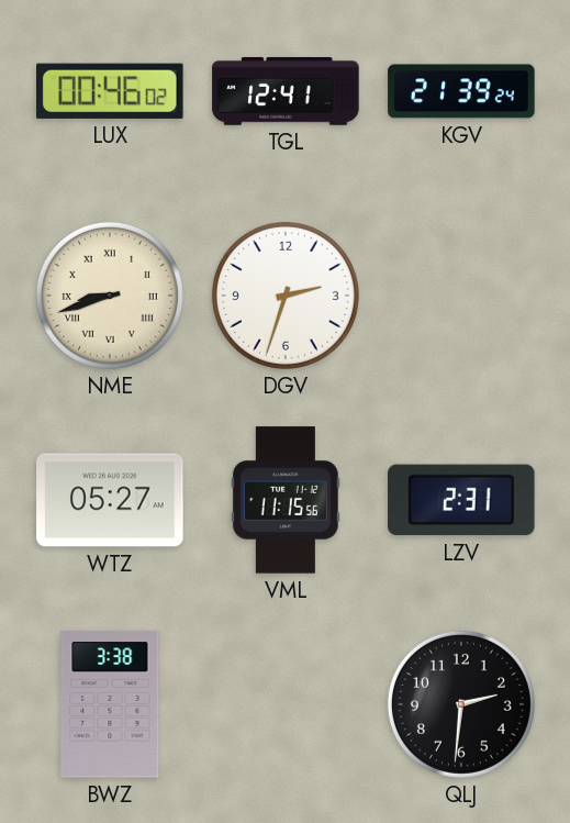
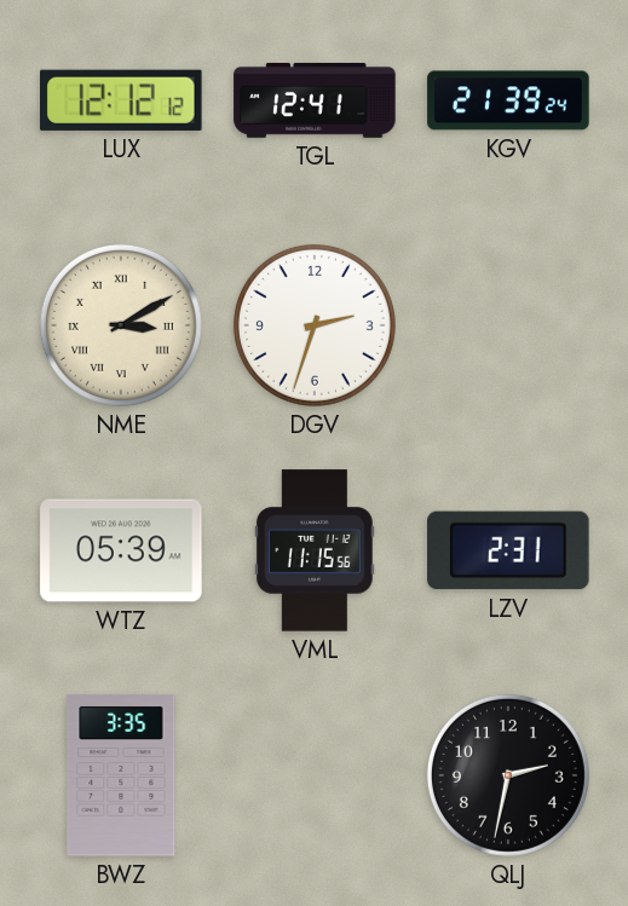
LUX: 00:46 -> 12:12
NME: 8:42 -> 3:10
WTZ: 05:27 -> 05:39
BWZ: 3:38 -> 3:35
QLJ: 2:31 -> 2:32
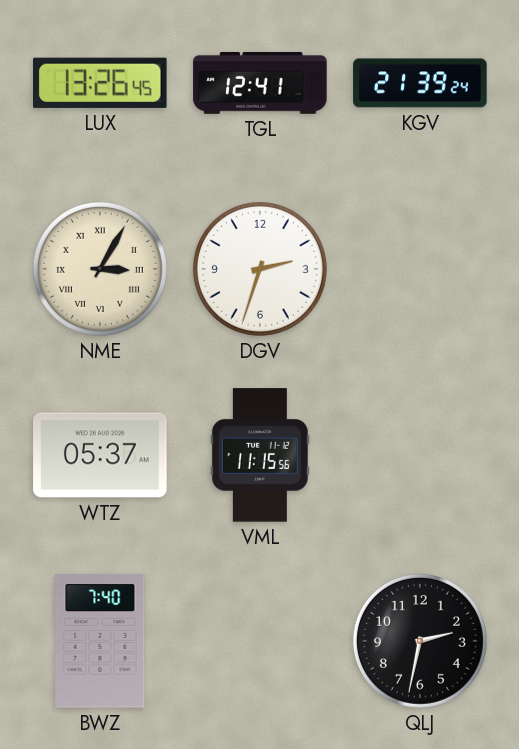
LUX: 12:12 -> 13:26
NME: 3:10 -> 3:05
WTZ: 05:39 -> 05:37
LZV: 2:31 -> none
BWZ: 3:35 -> 7:40
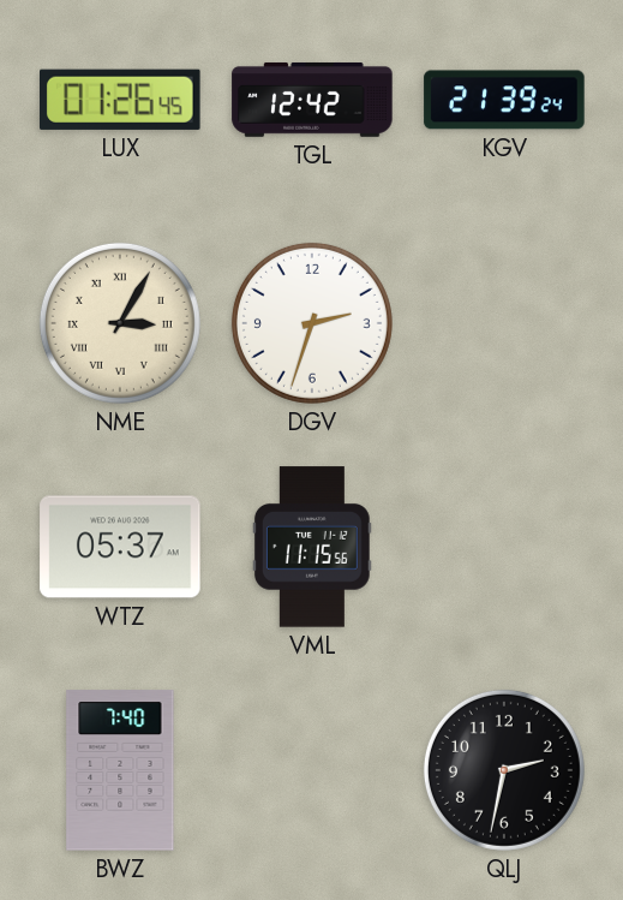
LUX: 13:26 -> 01:26
TGL: 12:41 -> 12:42
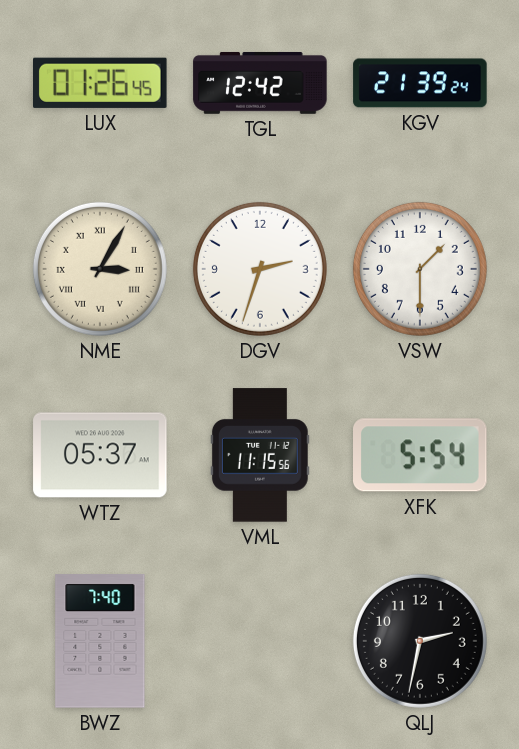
VSW: none -> 1:30
XFK: none -> 5:54
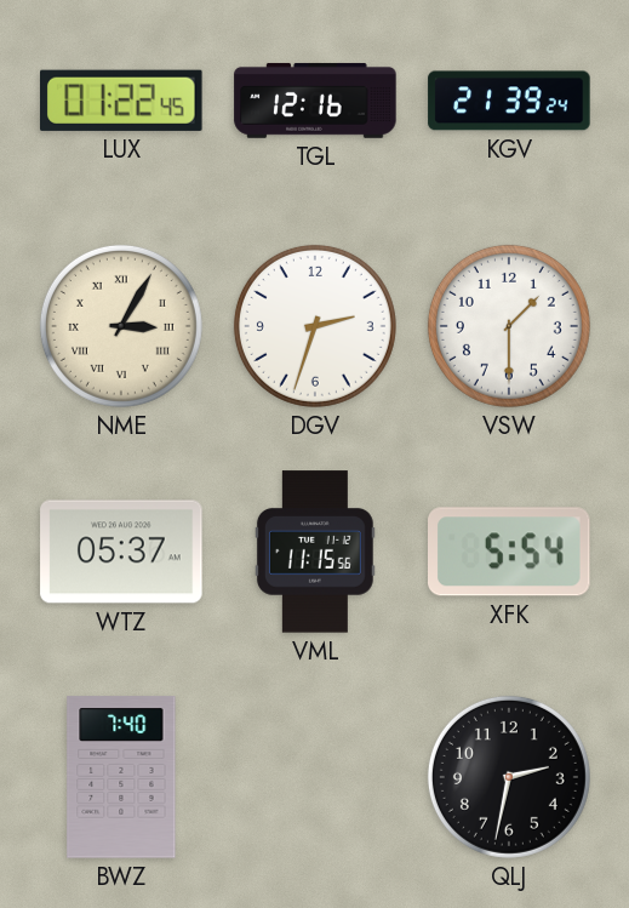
LUX: 01:26 -> 01:22
TGL: 12:42 -> 12:16
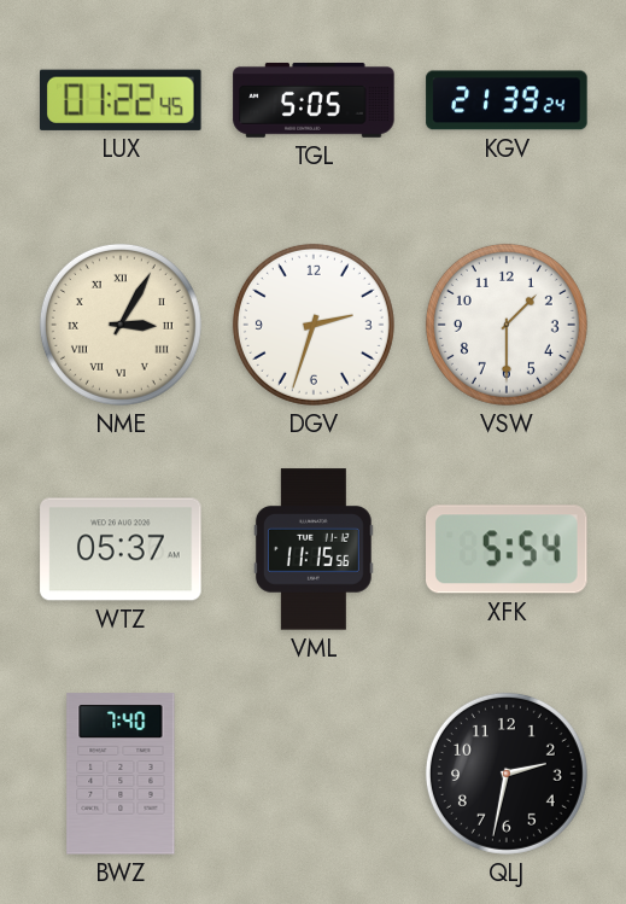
TGL: 12:16 -> 5:05
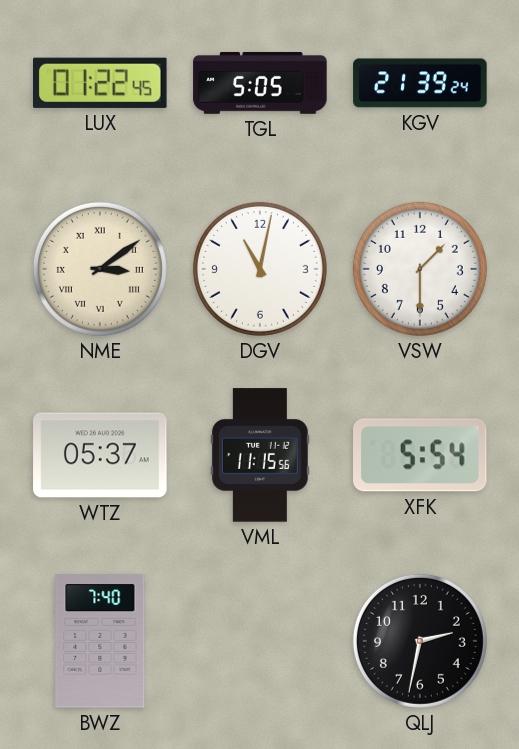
NME: 3:05 -> 3:09
DGV: 2:33 -> 11:02
